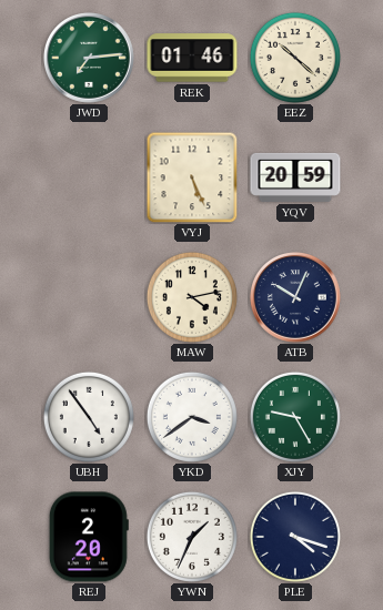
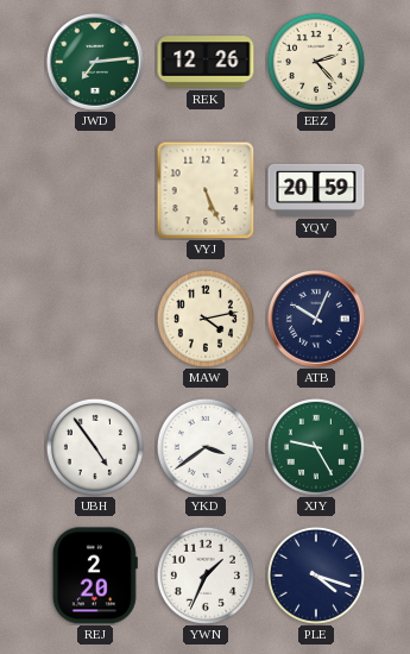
REK: 01:46 -> 12:26
EEZ: 10:22 -> 2:23
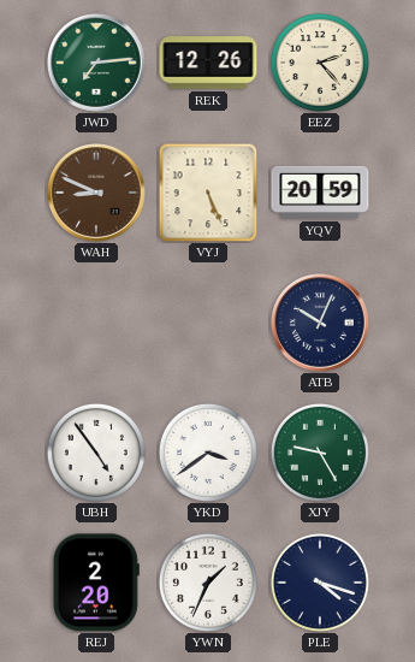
WAH: none -> 8:49
MAW: 4:13 -> none
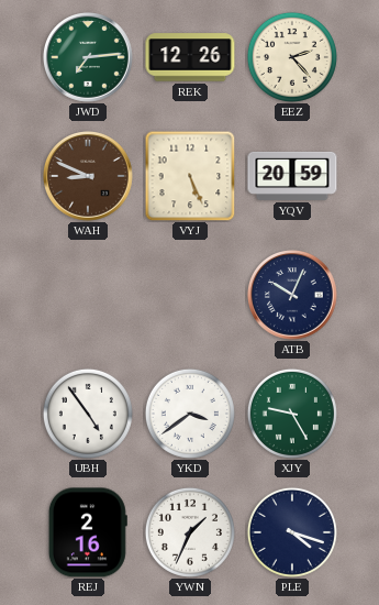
REJ: 2:20 -> 2:16
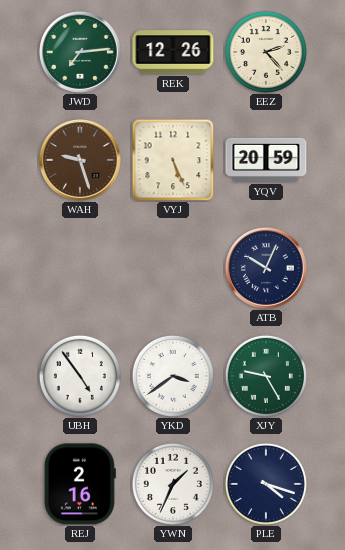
WAH: 8:49 -> 9:27
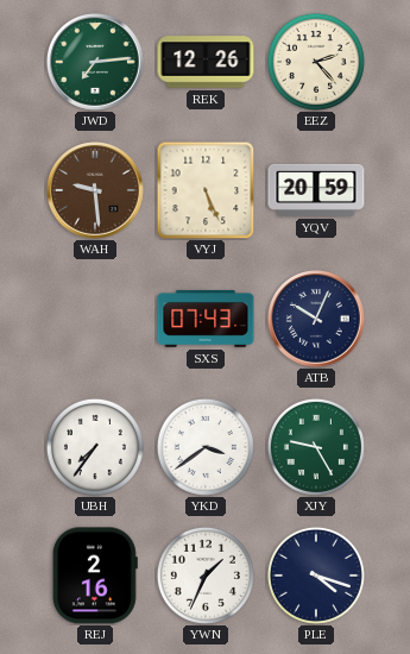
WAH: 9:27 -> 9:29
SXS: none -> 07:43
UBH: 4:54 -> 7:36
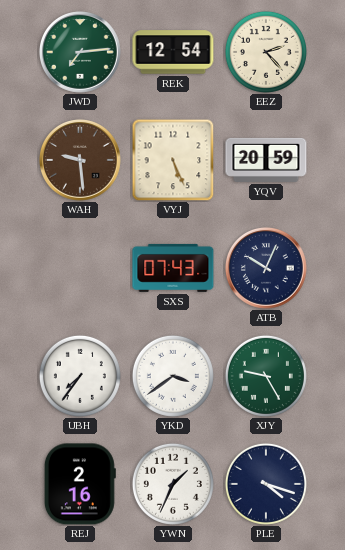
REK: 12:26 -> 12:54
